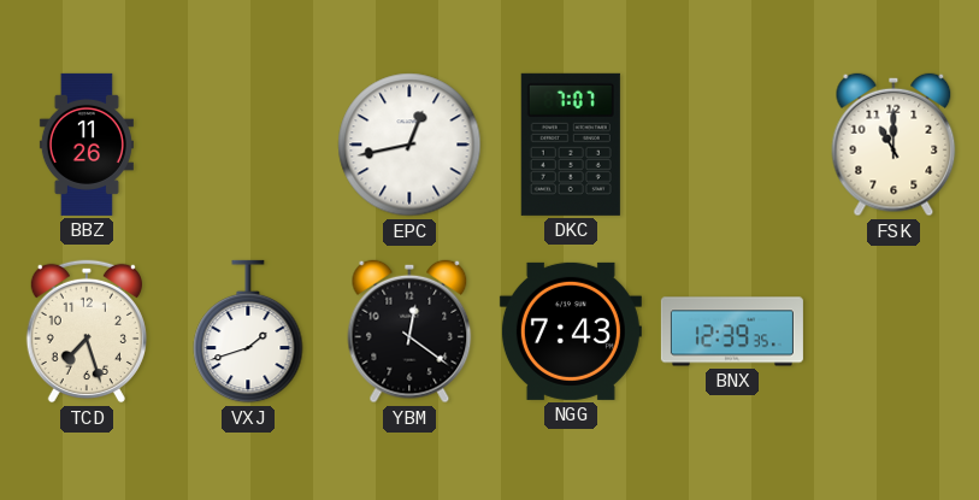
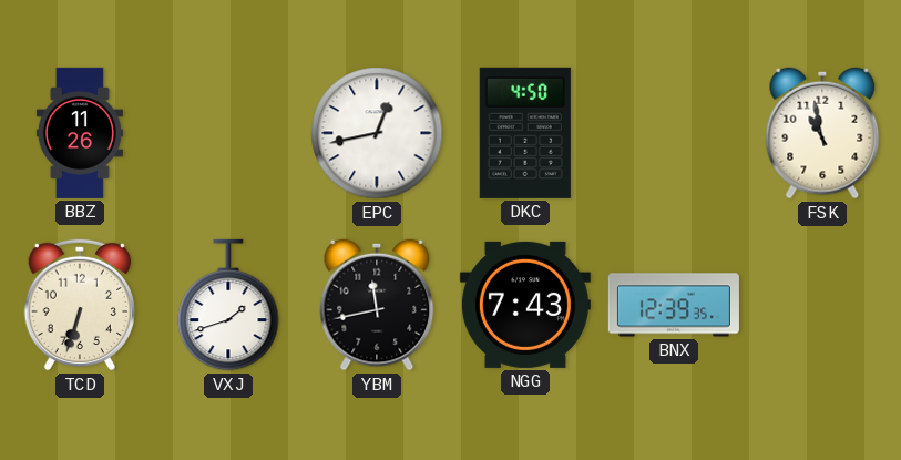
DKC: 7:07 -> 4:50
FSK: 11:00 -> 10:58
TCD: 7:27 -> 6:33
YBM: 12:21 -> 11:43
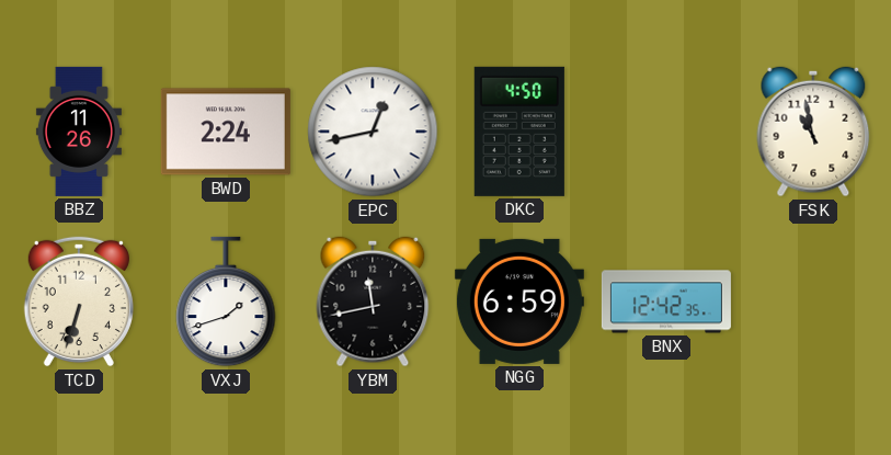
BWD: none -> 2:24
NGG: 7:43 -> 6:59
BNX: 12:39 -> 12:42
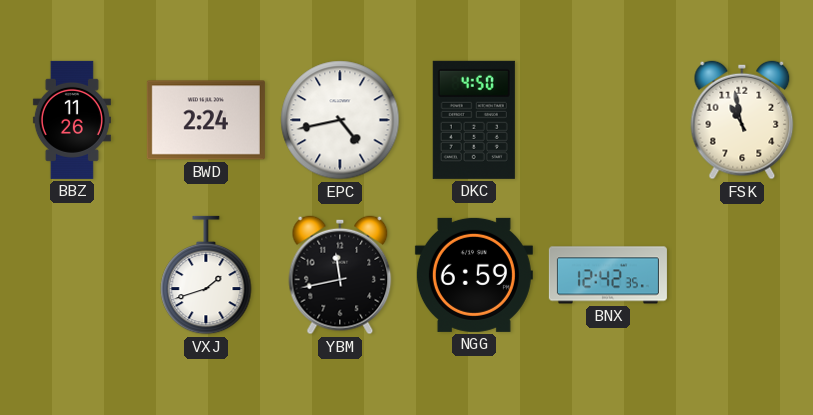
EPC: 12:43 -> 4:43
TCD: 6:33 -> none
